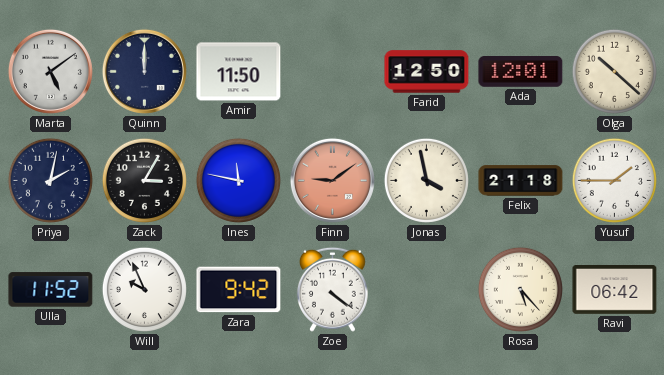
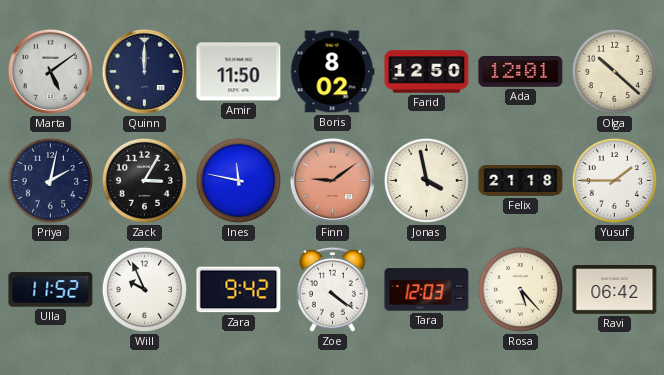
Boris: none -> 8:02
Tara: none -> 12:03
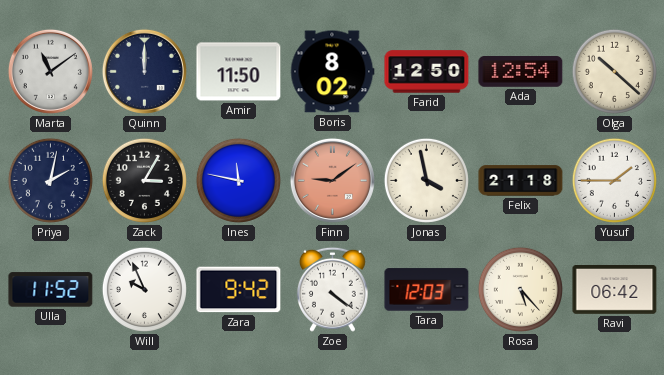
Marta: 5:09 -> 11:09
Ada: 12:01 -> 12:54
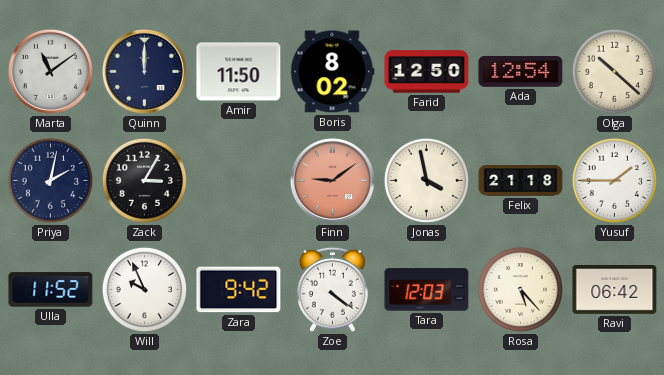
Ines: 11:47 -> none
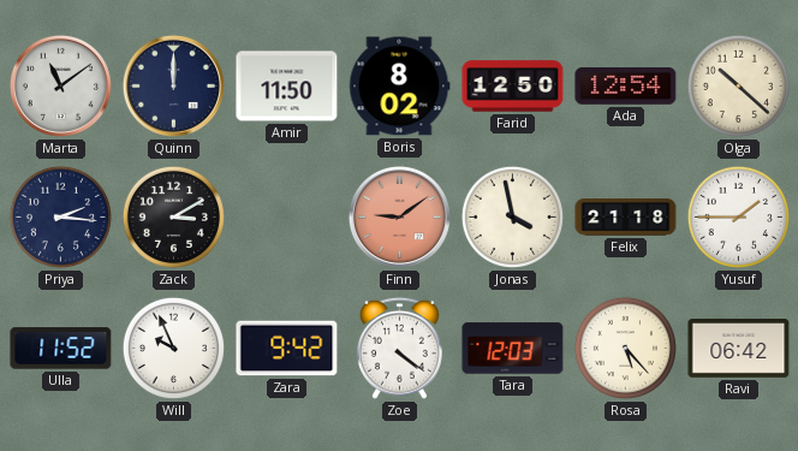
Priya: 2:02 -> 2:16
Zack: 3:05 -> 3:10
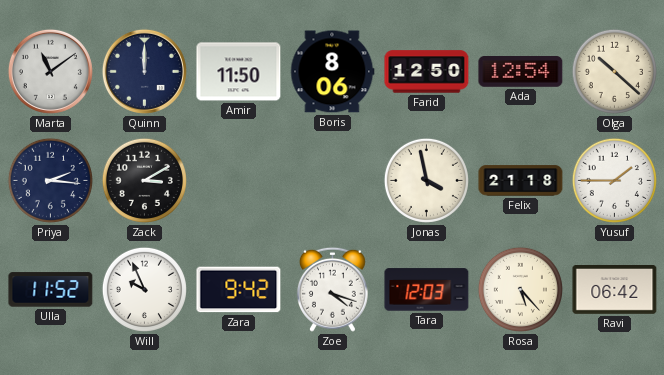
Boris: 8:02 -> 8:06
Finn: 9:09 -> none
Zoe: 4:21 -> 4:18
